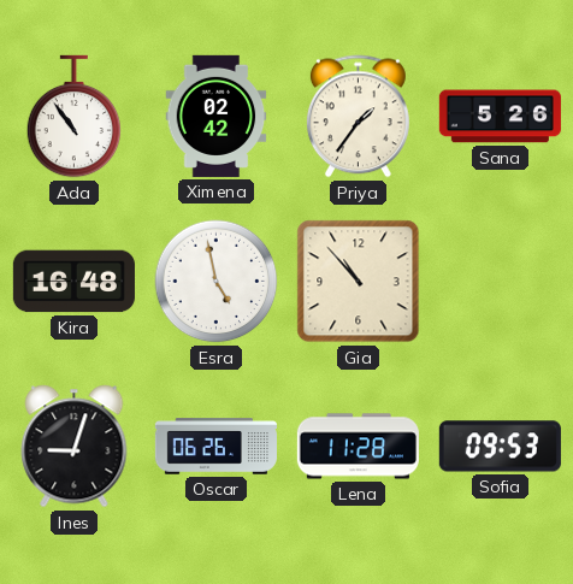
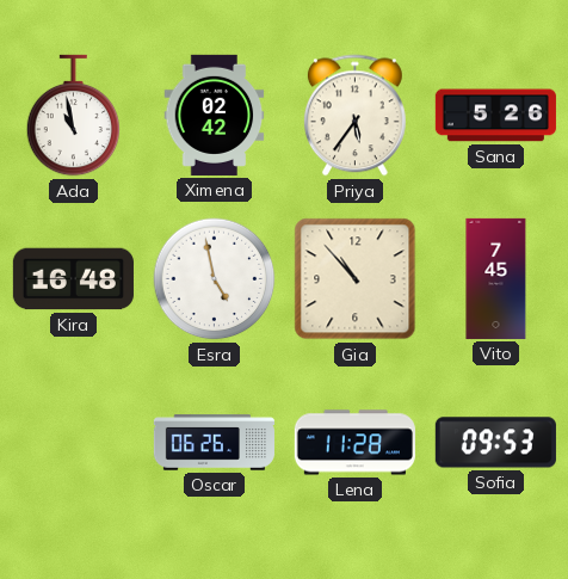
Ada: 10:54 -> 10:58
Priya: 1:36 -> 5:36
Vito: none -> 7:45
Ines: 9:03 -> none
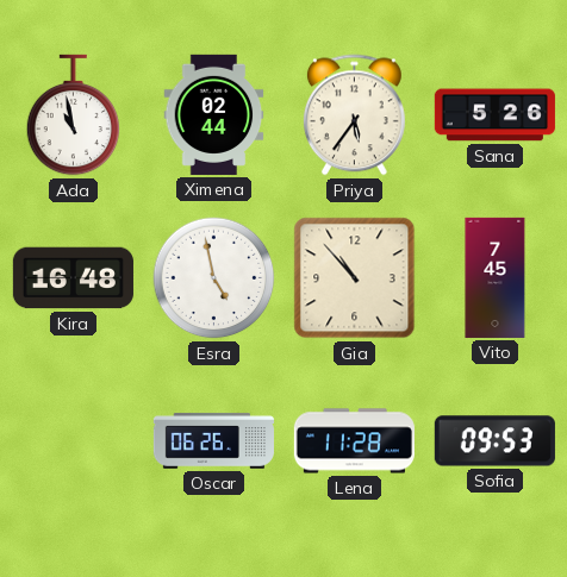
Ximena: 02:42 -> 02:44
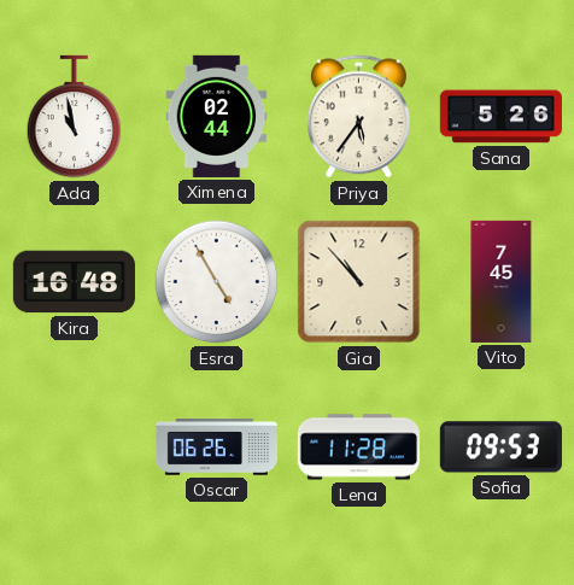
Esra: 4:58 -> 4:55
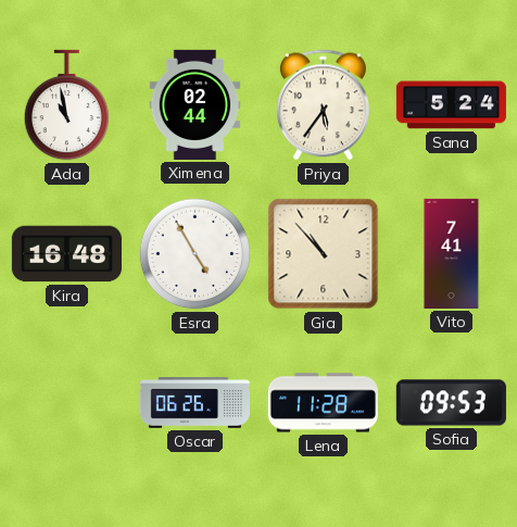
Sana: 5:26 -> 5:24
Vito: 7:45 -> 7:41
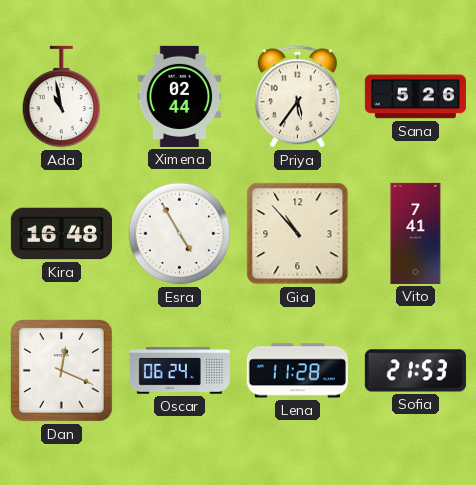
Sana: 5:24 -> 5:26
Dan: none -> 12:19
Oscar: 06:26 -> 06:24
Sofia: 09:53 -> 21:53
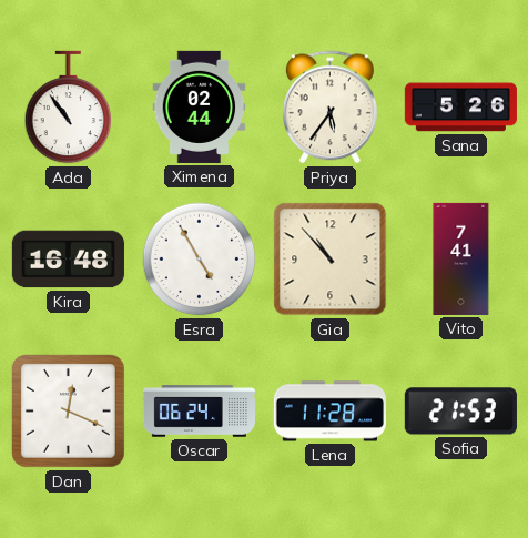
Ada: 10:58 -> 10:54
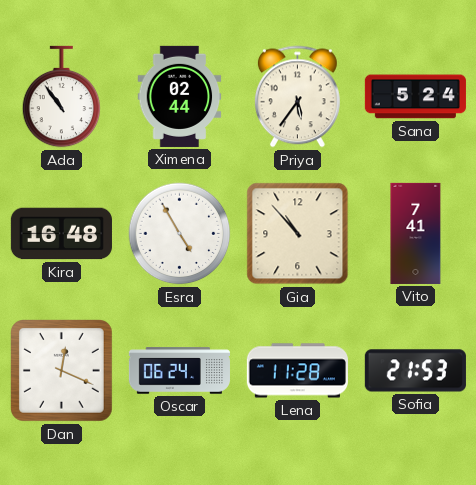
Sana: 5:26 -> 5:24
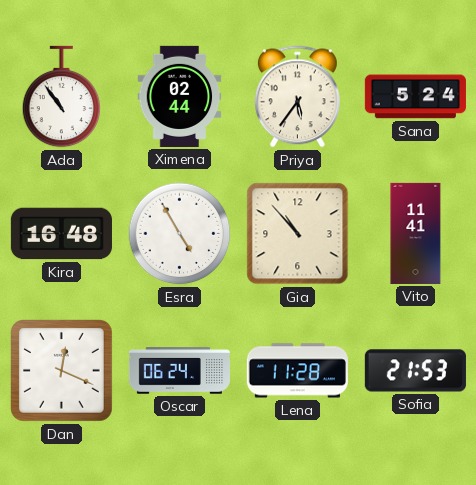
Vito: 7:41 -> 11:41
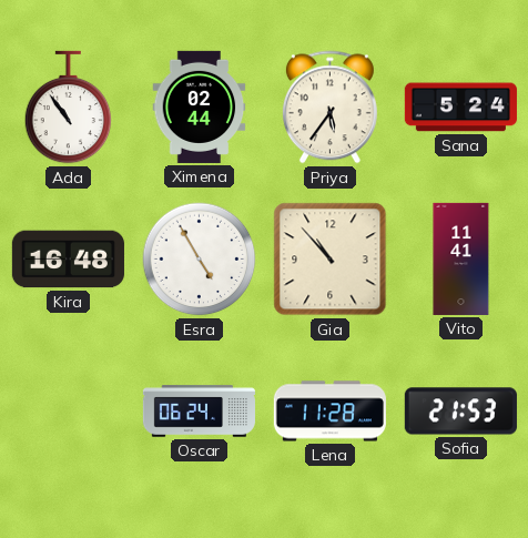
Dan: 12:19 -> none
